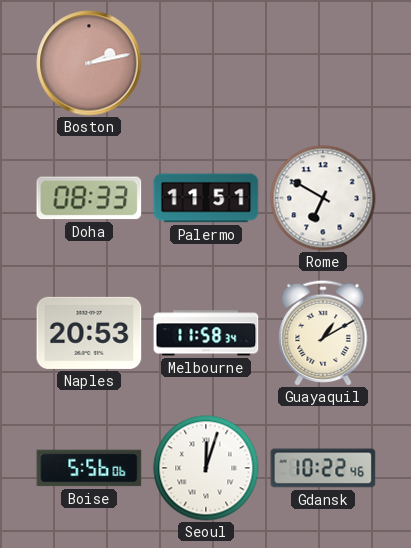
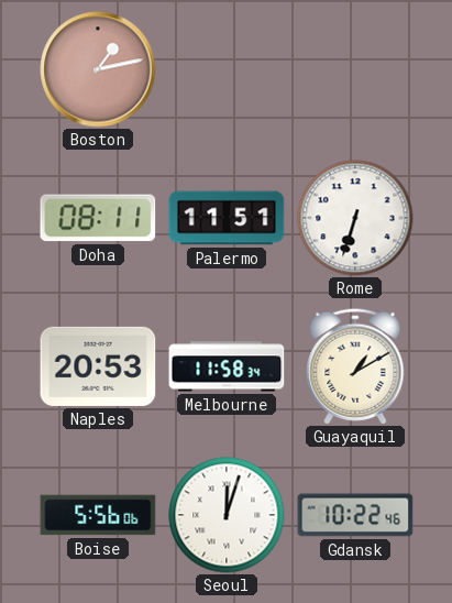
Boston: 2:13 -> 1:13
Doha: 08:33 -> 08:11
Rome: 6:50 -> 6:33
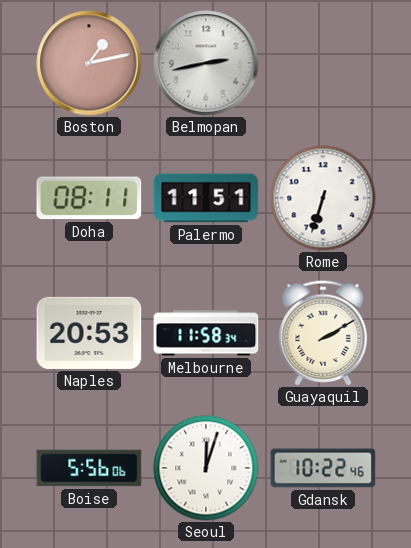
Belmopan: none -> 2:43
Guayaquil: 1:10 -> 2:10
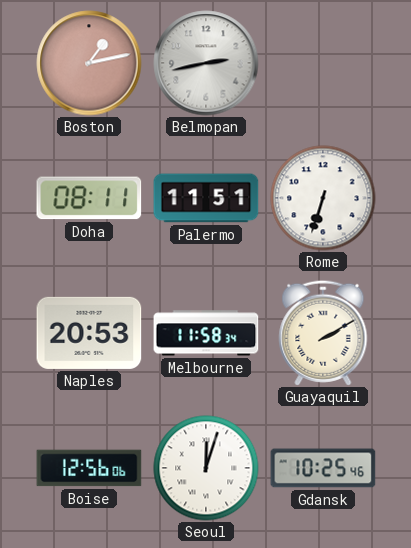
Boise: 5:56 -> 12:56
Gdansk: 10:22 -> 10:25
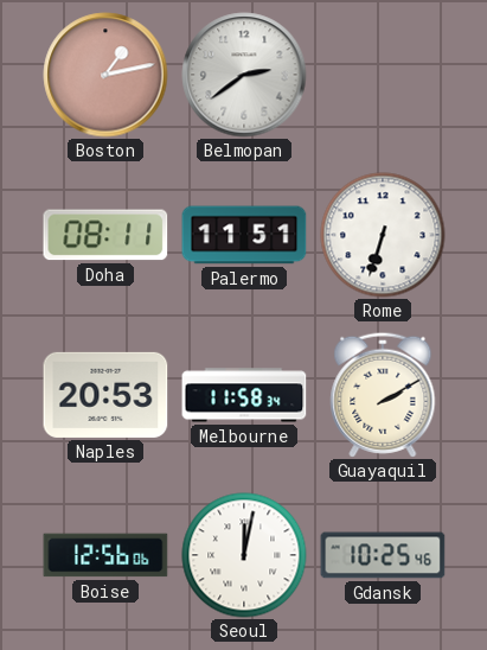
Belmopan: 2:43 -> 2:39
Seoul: 12:03 -> 12:02
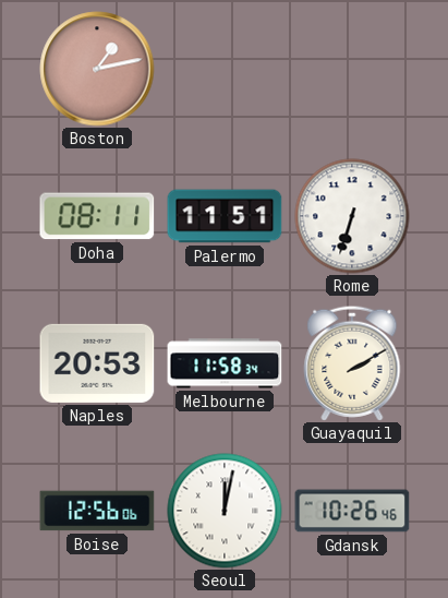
Belmopan: 2:39 -> none
Gdansk: 10:25 -> 10:26
